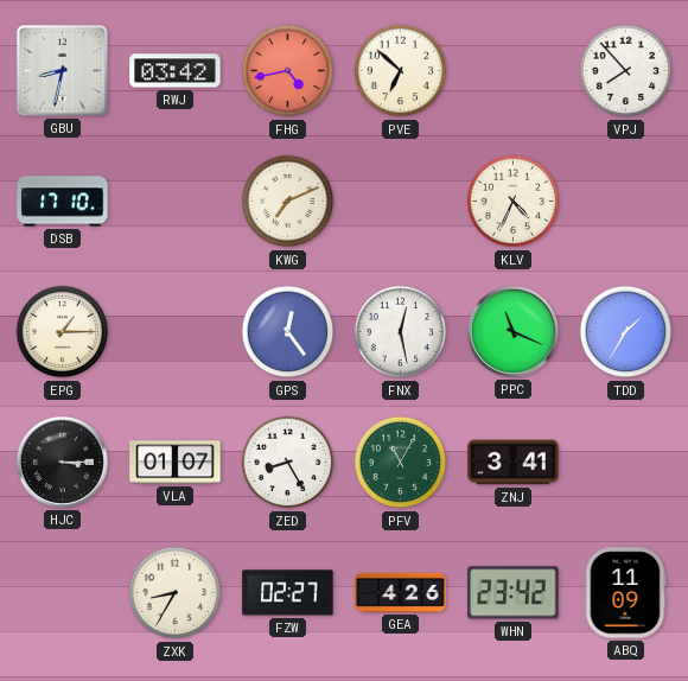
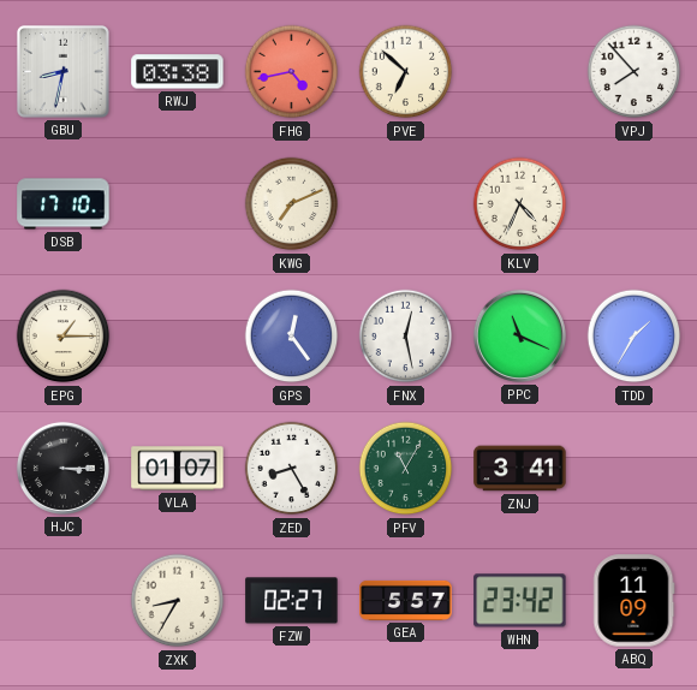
RWJ: 03:42 -> 03:38
GEA: 4:26 -> 5:57
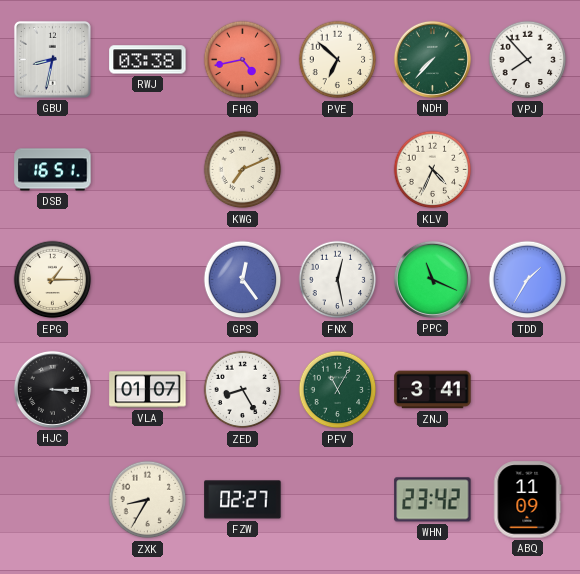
NDH: none -> 7:37
DSB: 17:10 -> 16:51
GEA: 5:57 -> none
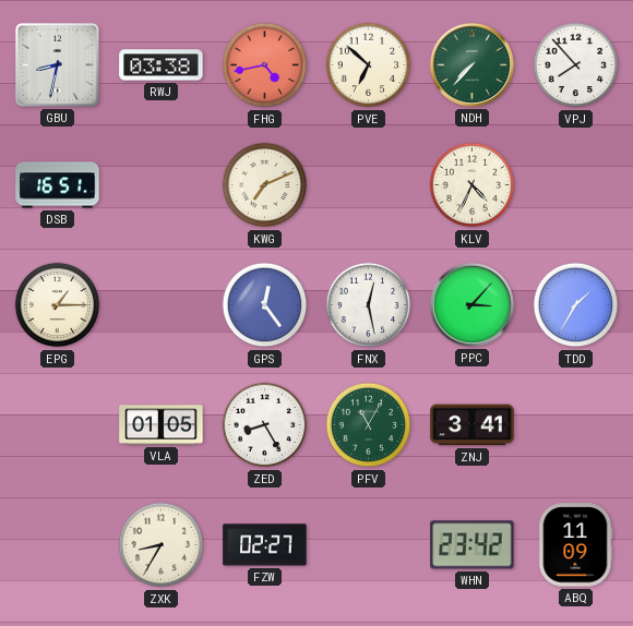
PPC: 11:19 -> 3:07
HJC: 3:15 -> none
VLA: 01:07 -> 01:05
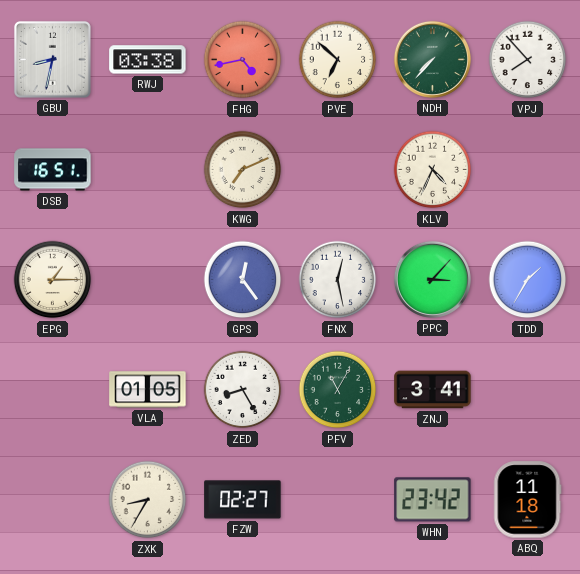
ABQ: 11:09 -> 11:18
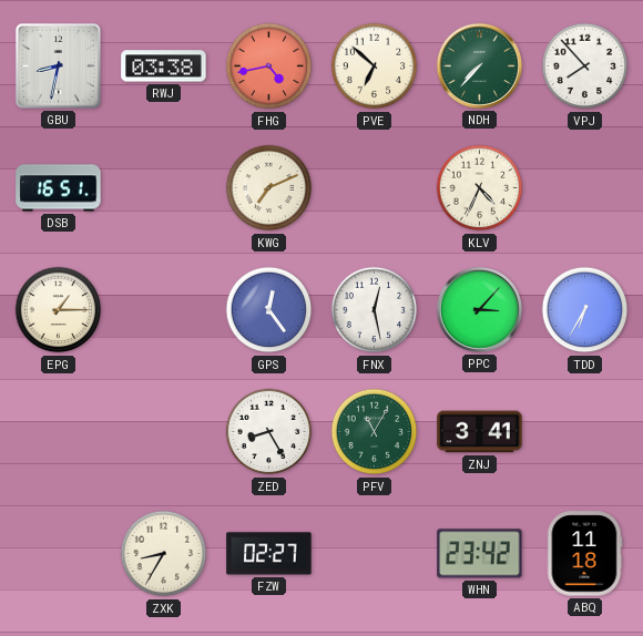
TDD: 1:35 -> 6:35
VLA: 01:05 -> none
